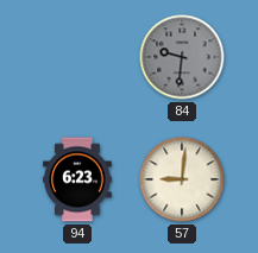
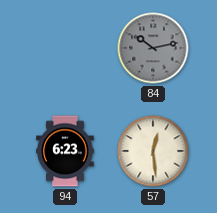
84: 9:31 -> 10:13
57: 9:01 -> 12:29
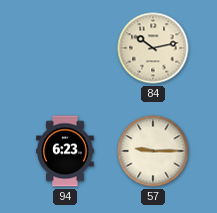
84 dial: grey -> cream
57: 12:29 -> 9:15
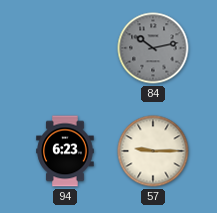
84 dial: cream -> grey
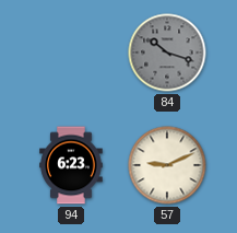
84: 10:13 -> 10:18
57: 9:15 -> 9:11
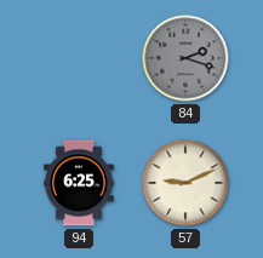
84: 10:18 -> 2:18
94: 6:23 -> 6:25
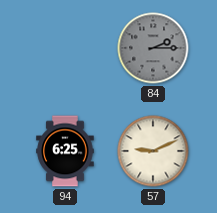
84: 2:18 -> 2:15
